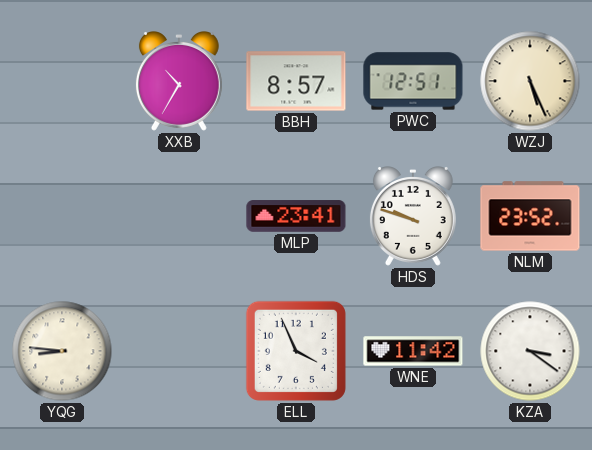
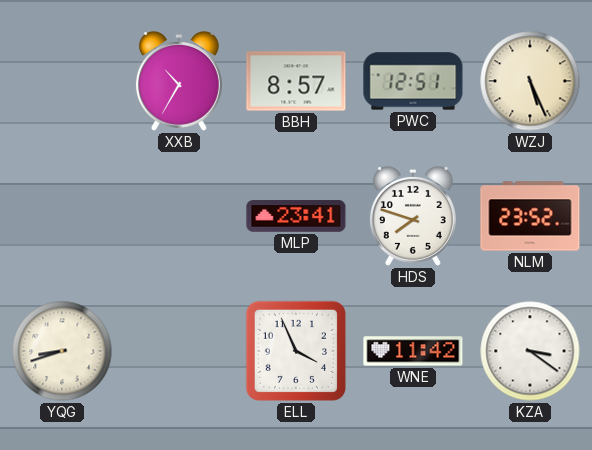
HDS: 9:48 -> 7:48
YQG: 8:46 -> 8:42
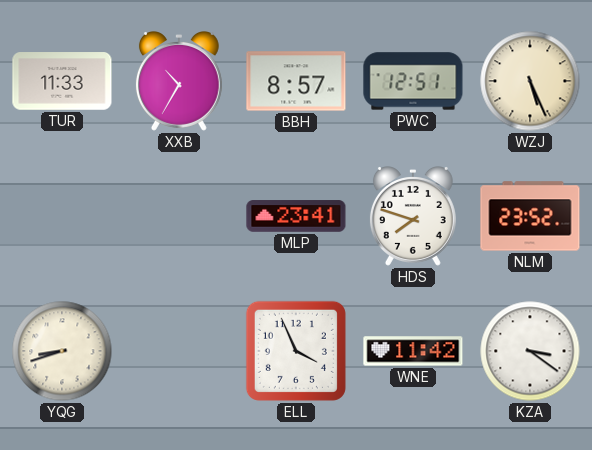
TUR: none -> 11:33
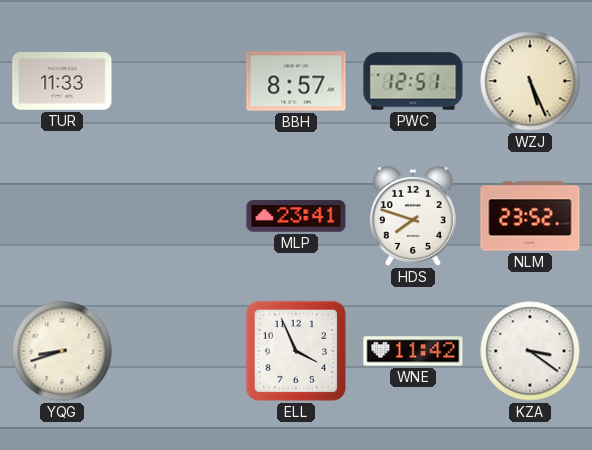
XXB: 10:35 -> none
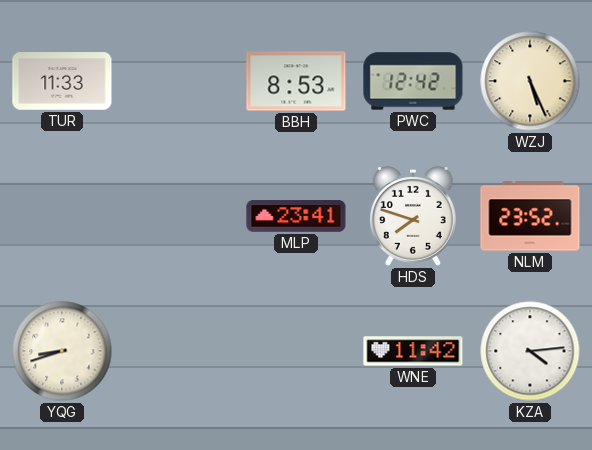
BBH: 8:57 -> 8:53
PWC: 12:51 -> 12:42
ELL: 3:56 -> none
KZA: 3:21 -> 4:14
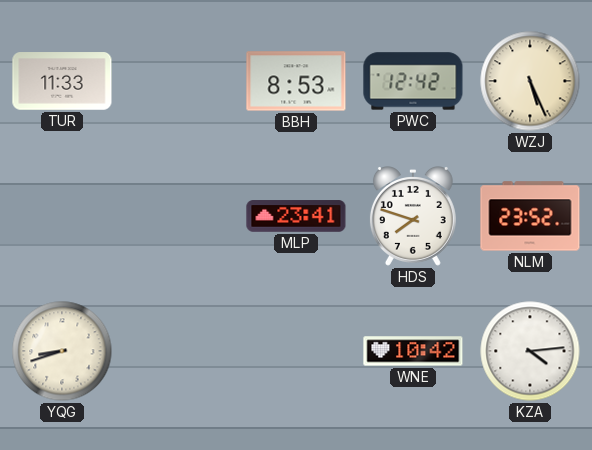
WNE: 11:42 -> 10:42
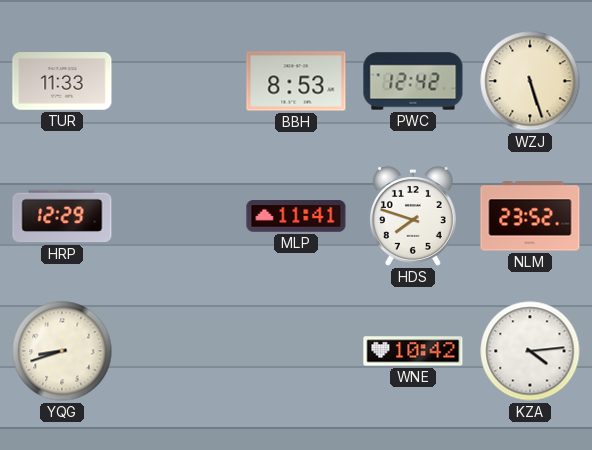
WZJ: 5:26 -> 5:27
HRP: none -> 12:29
MLP: 23:41 -> 11:41
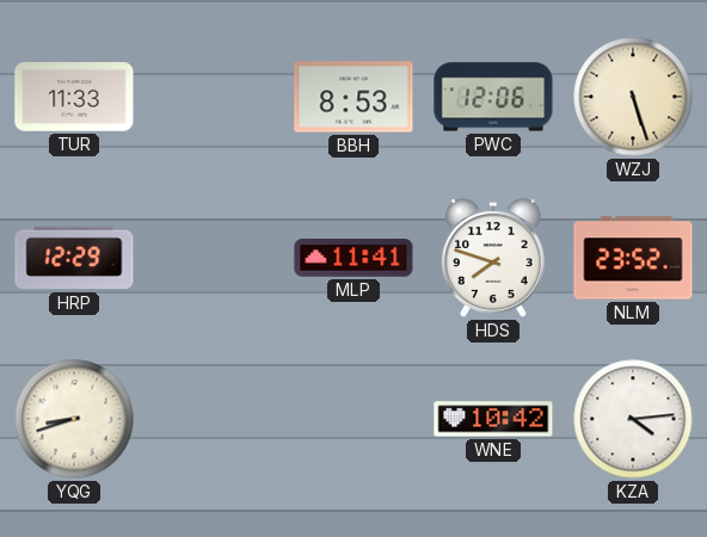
PWC: 12:42 -> 12:06
